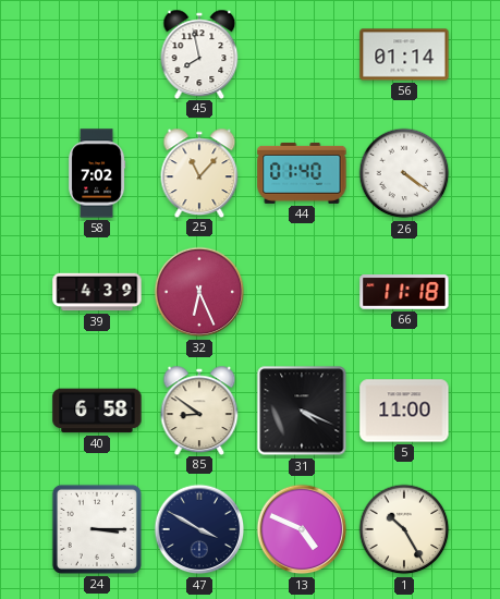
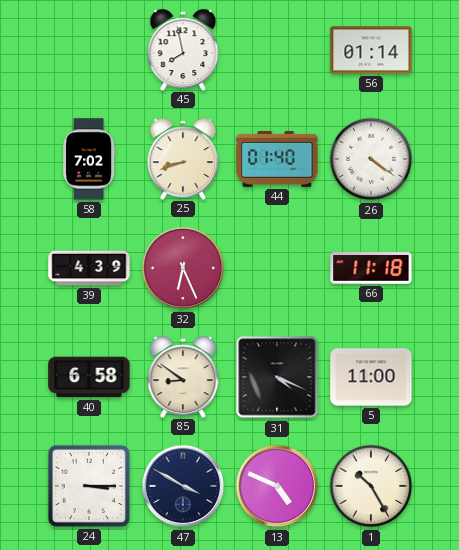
25: 11:07 -> 8:42
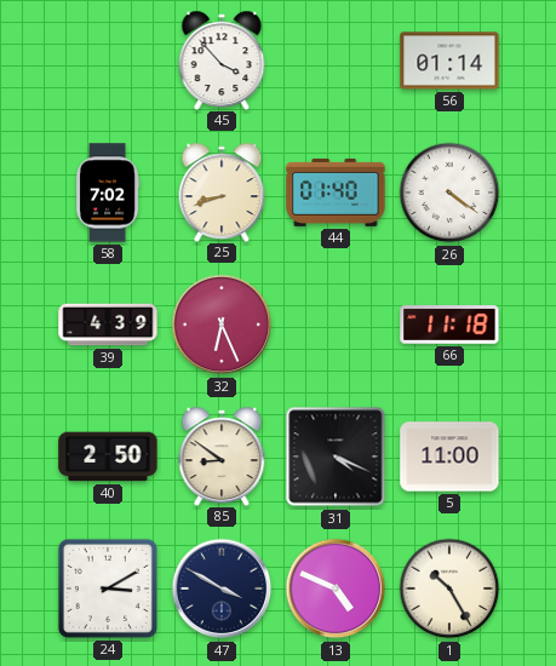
45: 7:58 -> 3:53
40: 6:58 -> 2:50
24: 3:15 -> 3:10
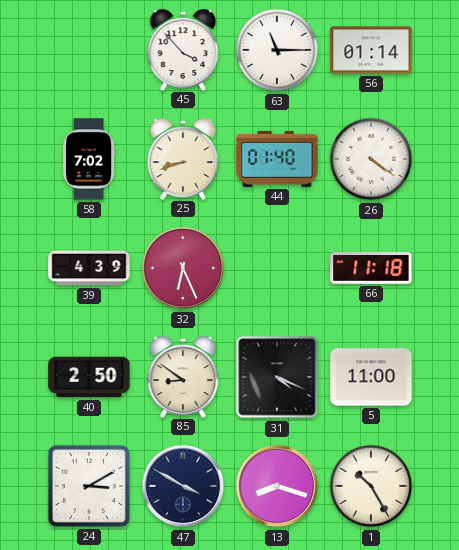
63: none -> 11:15
13: 4:49 -> 8:18
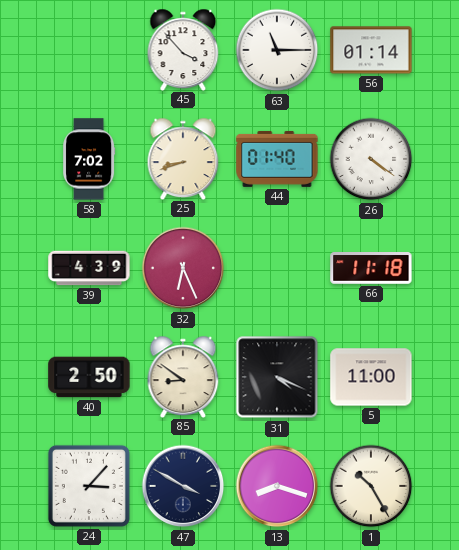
24: 3:10 -> 3:07
